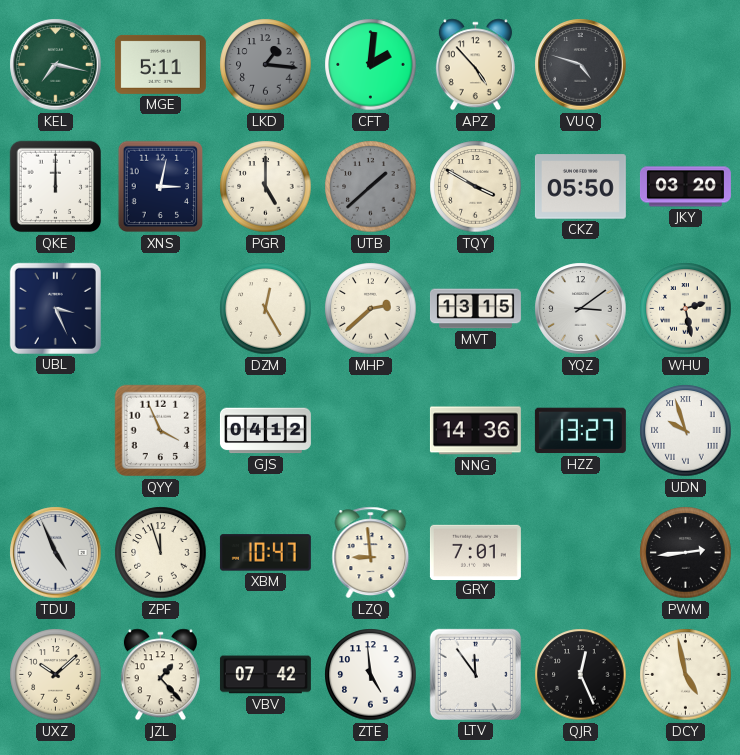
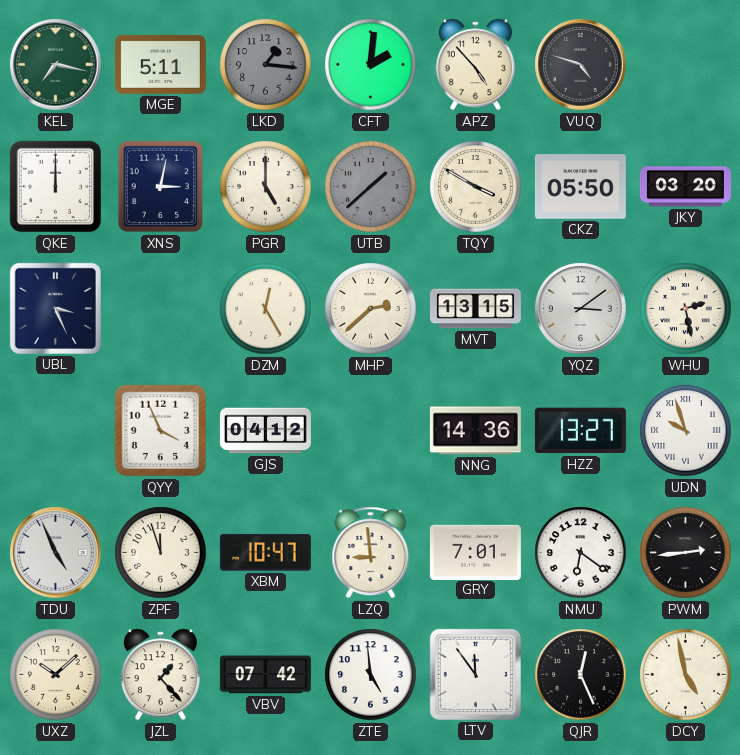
NMU: none -> 6:21
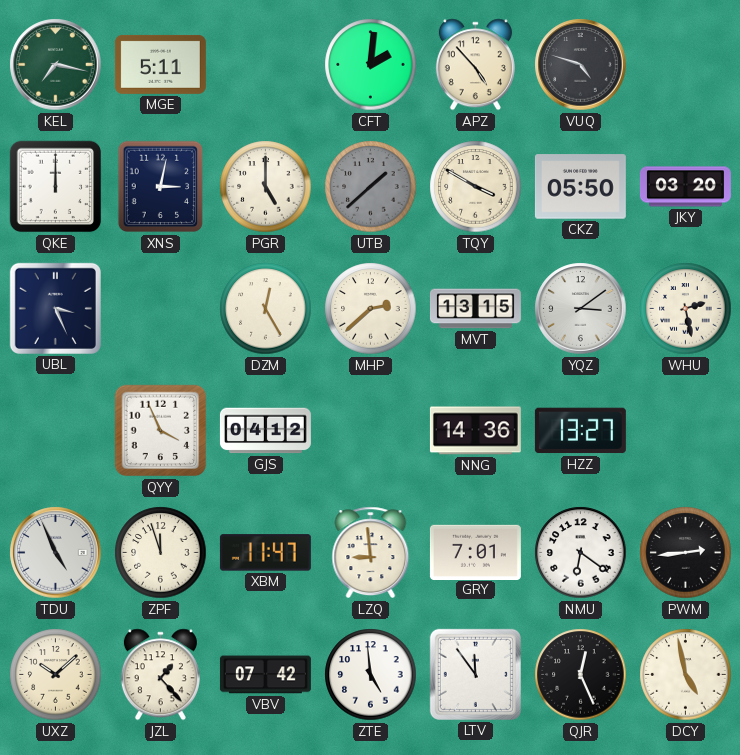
LKD: 1:16 -> none
UDN: 9:57 -> none
XBM: 10:47 -> 11:47
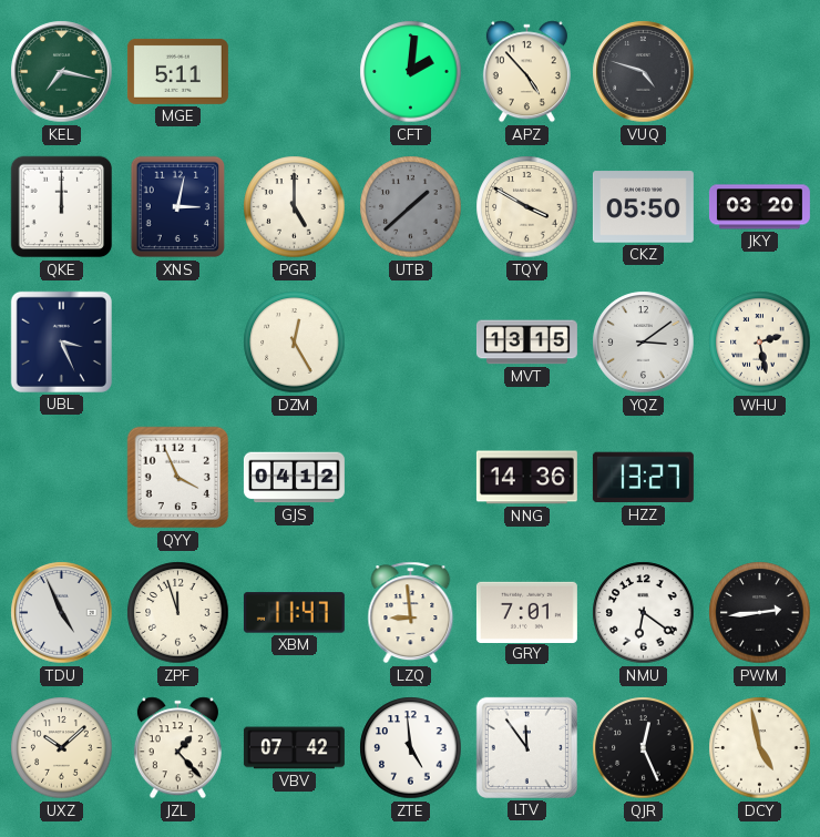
MHP: 2:38 -> none
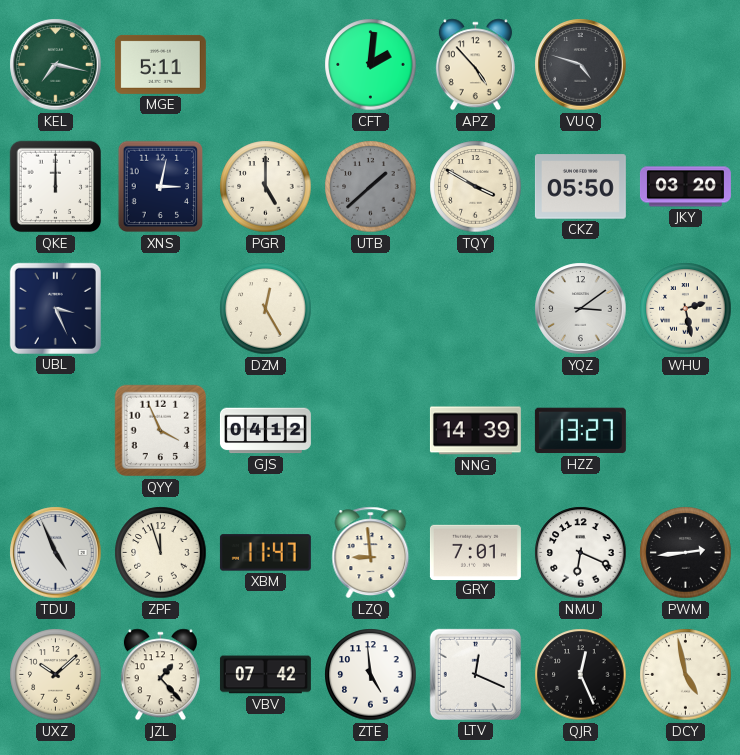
MVT: 13:15 -> none
NNG: 14:36 -> 14:39
NMU: 6:21 -> 6:19
LTV: 11:54 -> 12:19
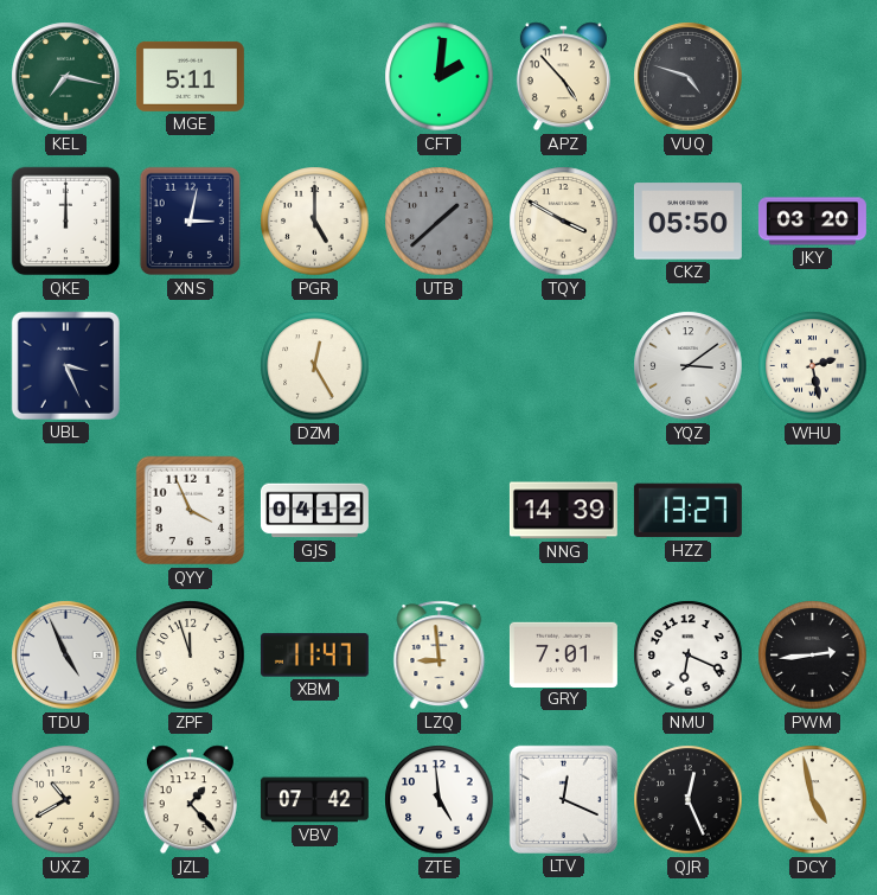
UXZ: 10:08 -> 10:40
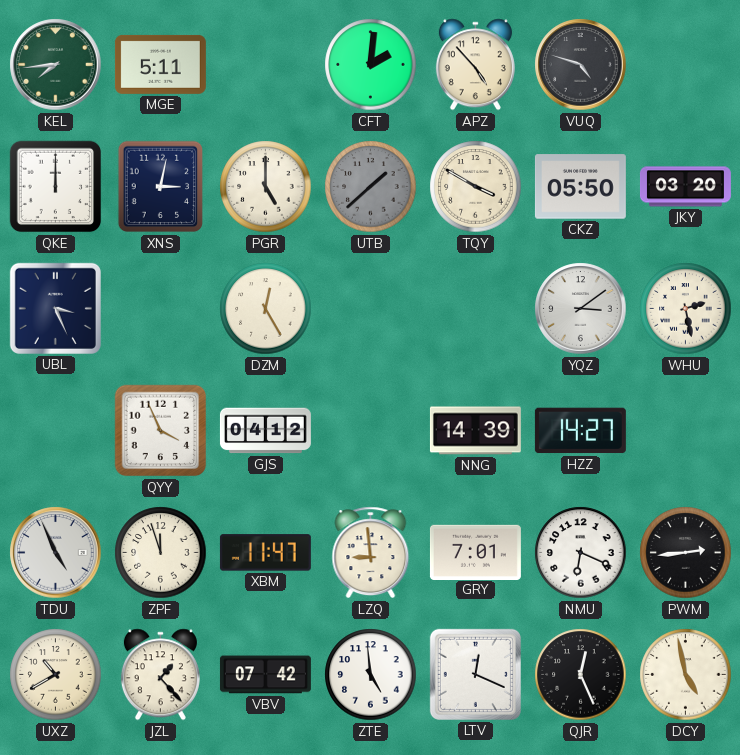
KEL: 7:17 -> 7:44
HZZ: 13:27 -> 14:27
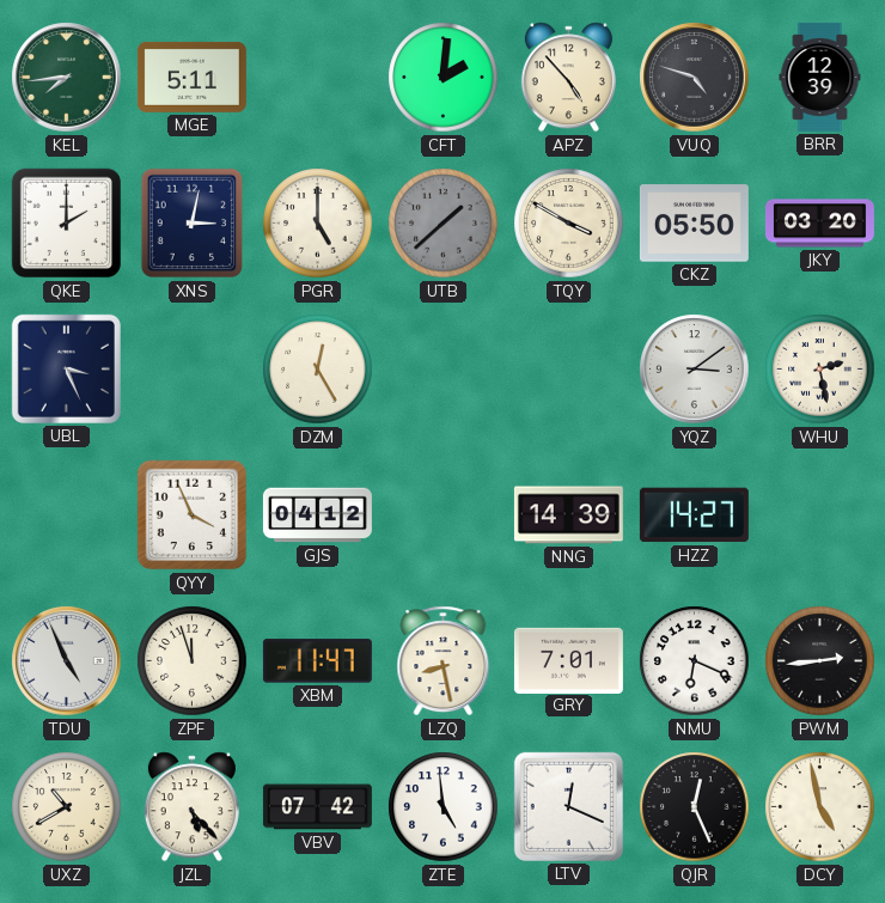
BRR: none -> 12:39
QKE: 12:00 -> 2:00
LZQ: 8:59 -> 8:28
JZL: 1:23 -> 5:23
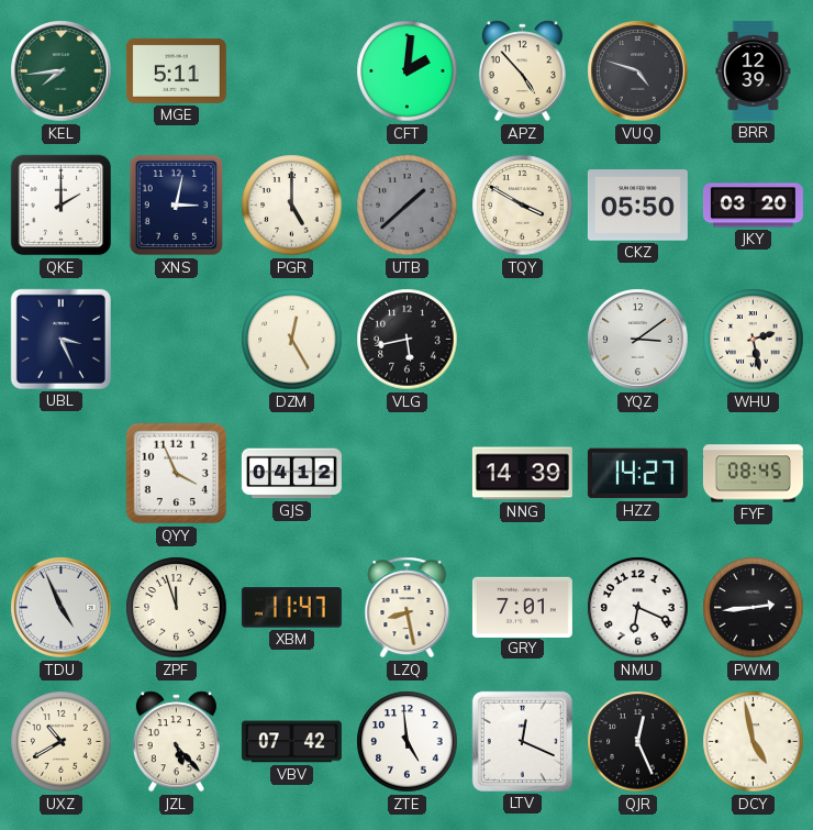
VLG: none -> 5:43
FYF: none -> 08:45
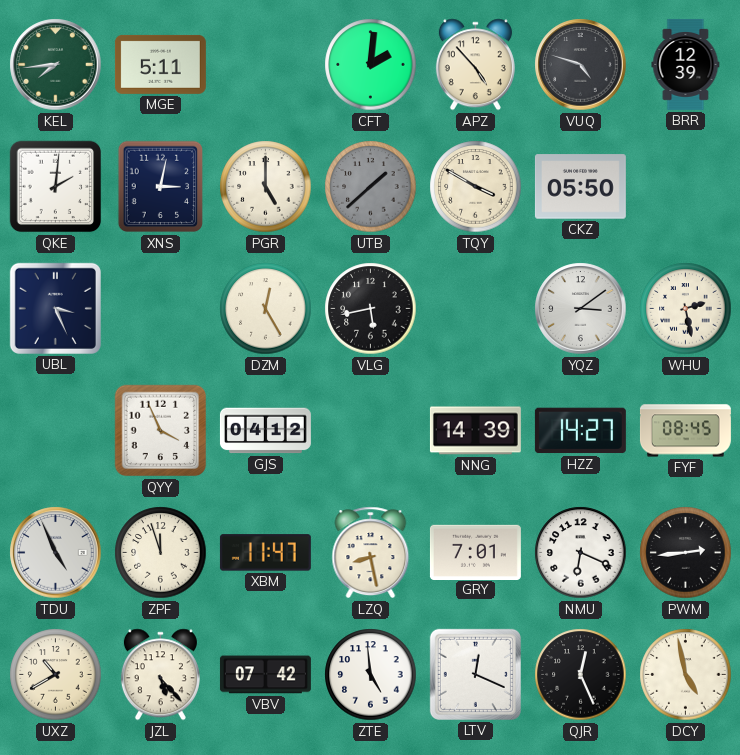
QKE: 2:00 -> 2:01
JKY: 03:20 -> none
